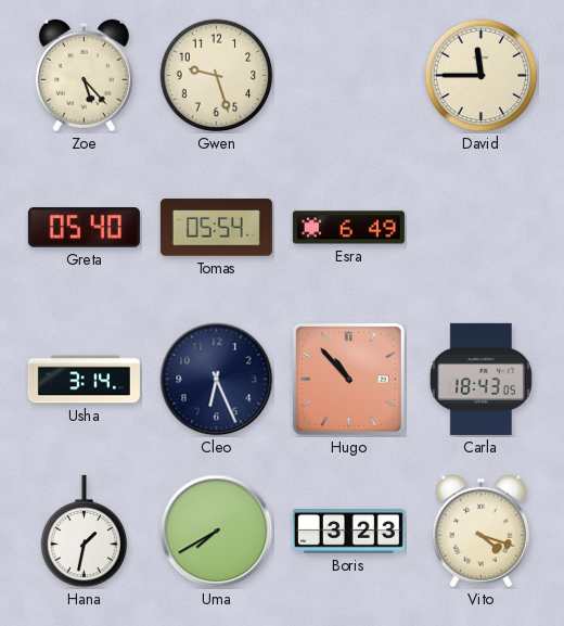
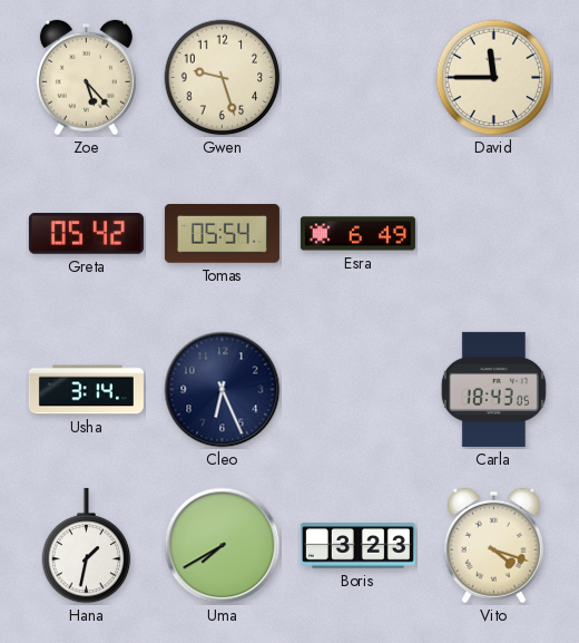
Greta: 05:40 -> 05:42
Hugo: 10:53 -> none
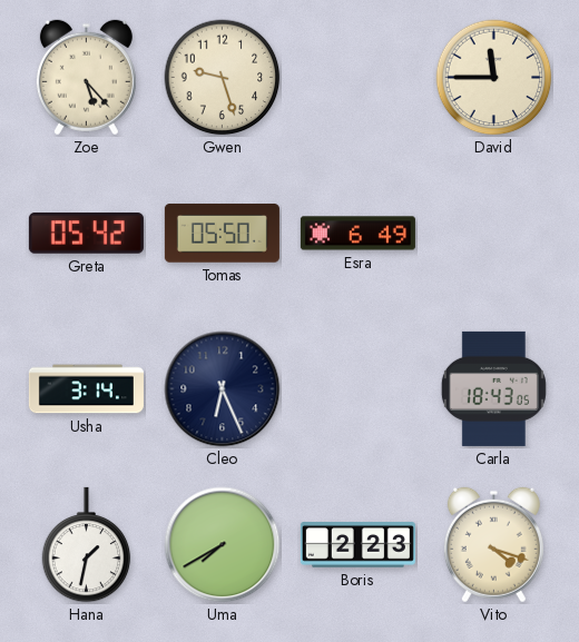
Tomas: 05:54 -> 05:50
Boris: 3:23 -> 2:23
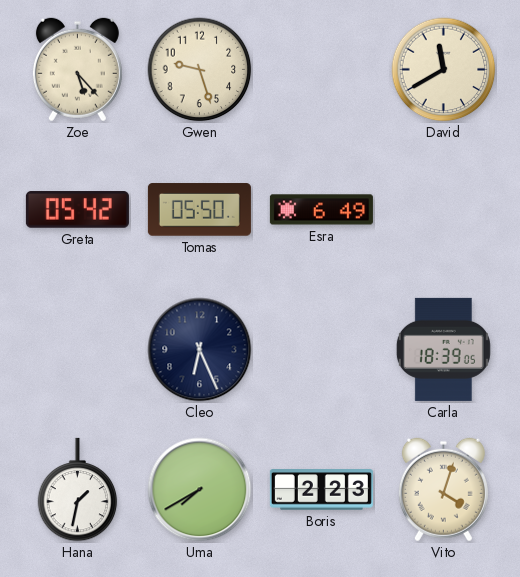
David: 11:45 -> 11:40
Usha: 3:14 -> none
Carla: 18:43 -> 18:39
Vito: 4:18 -> 4:03
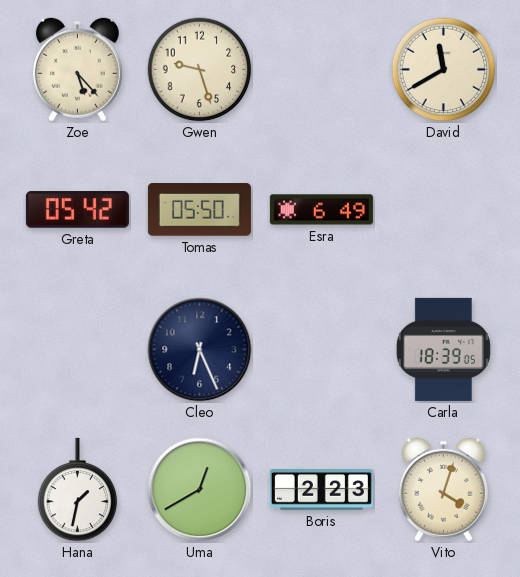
Uma: 7:40 -> 12:40
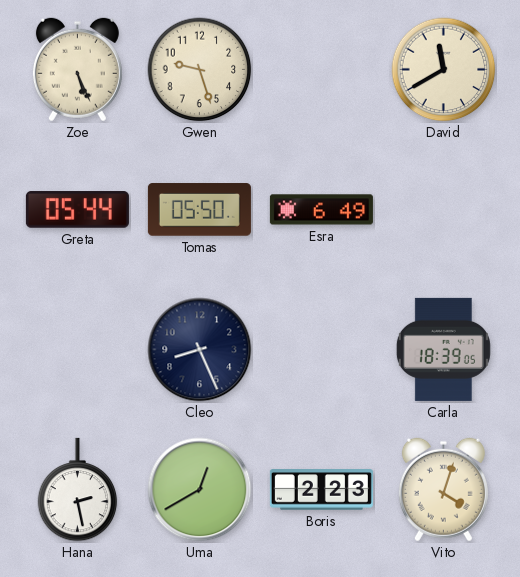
Zoe: 5:23 -> 5:26
Greta: 05:42 -> 05:44
Cleo: 6:26 -> 8:26
Hana: 1:32 -> 2:28
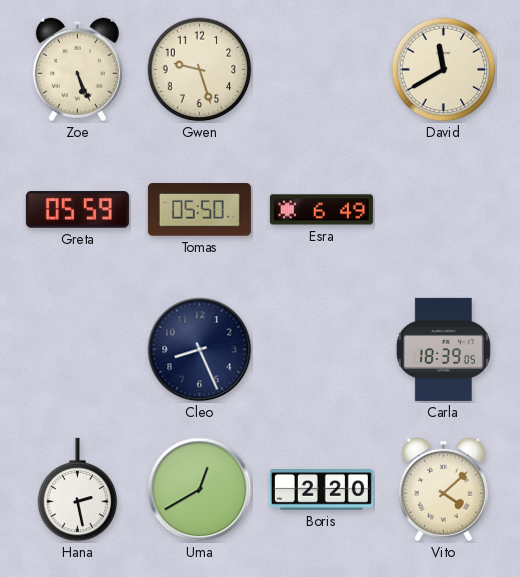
Greta: 05:44 -> 05:59
Boris: 2:23 -> 2:20
Vito: 4:03 -> 4:08
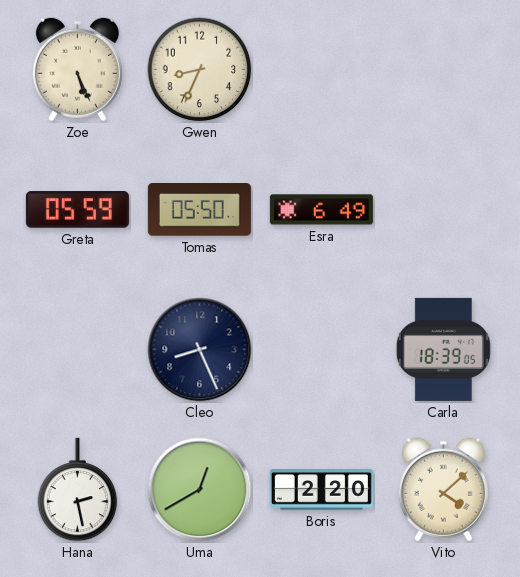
Gwen: 9:27 -> 8:34
David: 11:40 -> none
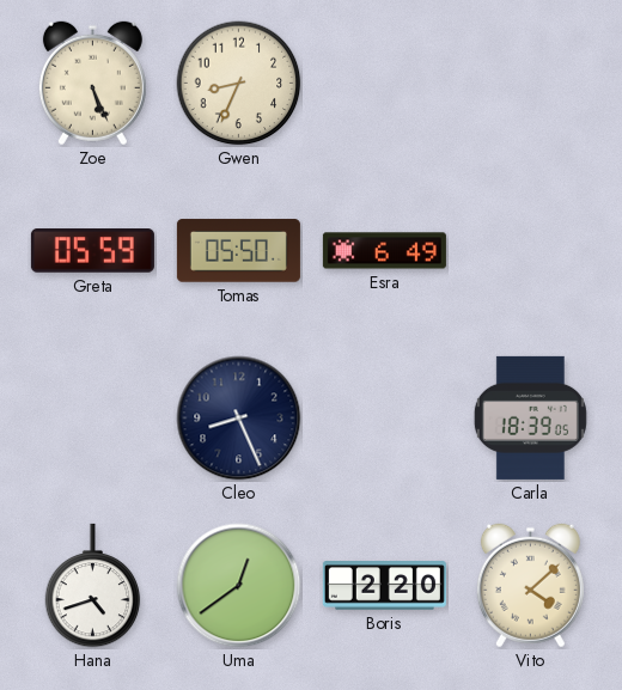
Hana: 2:28 -> 4:42
Uma: 12:40 -> 12:39
